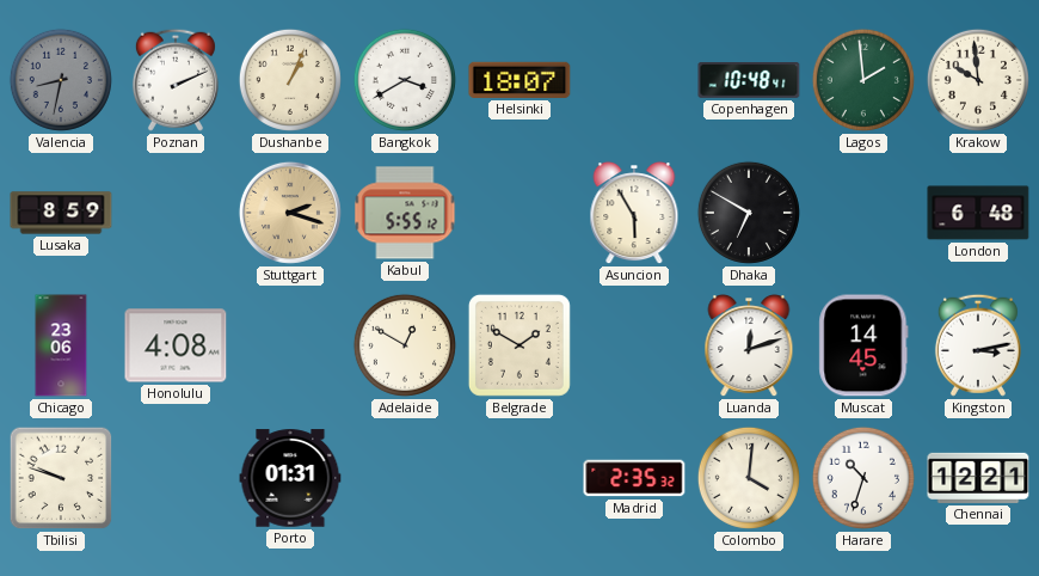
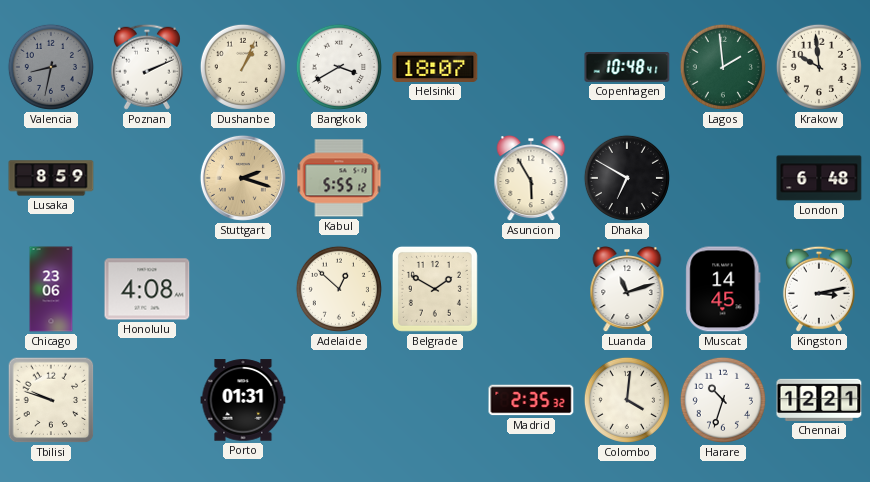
Adelaide: 12:50 -> 12:52
Luanda: 12:12 -> 11:12
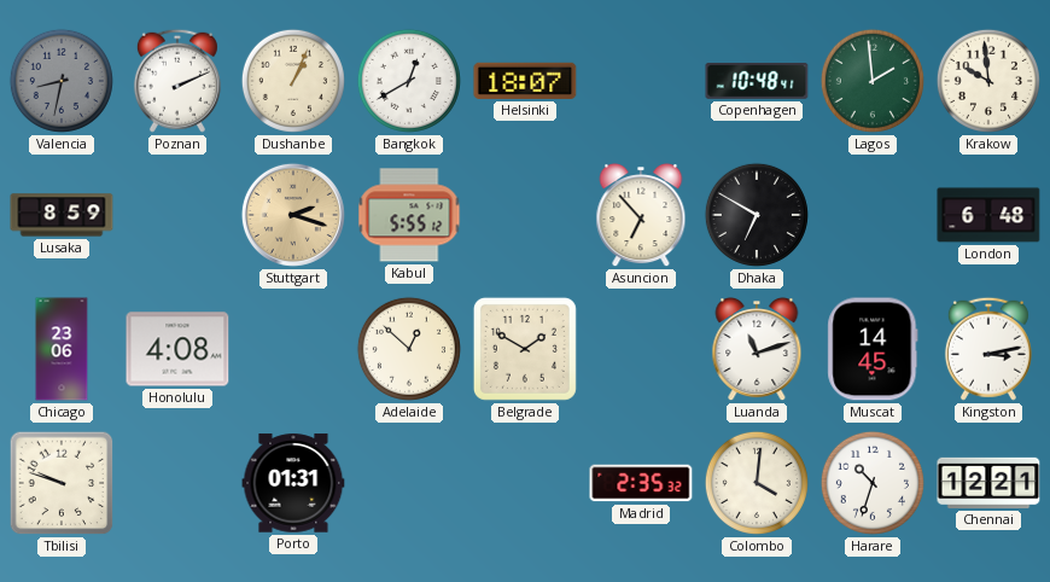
Bangkok: 3:40 -> 12:40
Asuncion: 5:55 -> 6:53
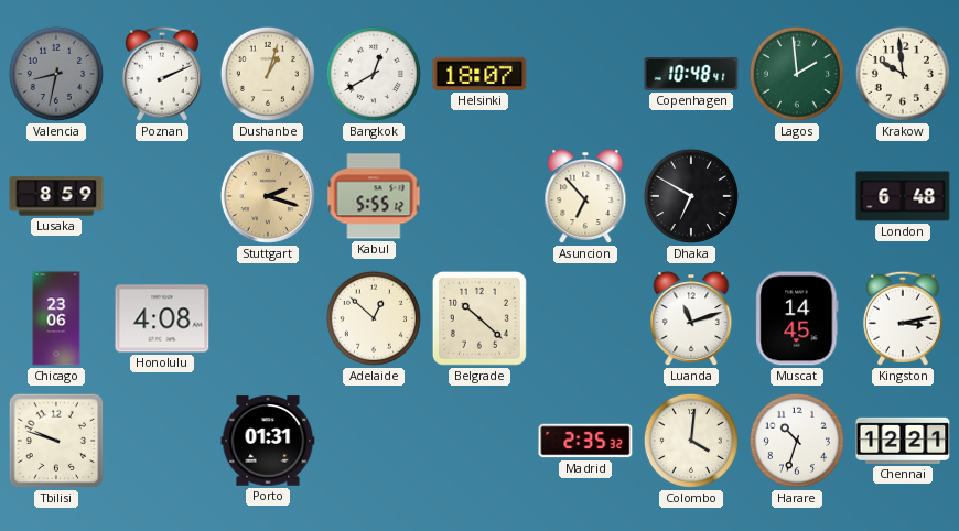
Dushanbe: 1:04 -> 1:03
Belgrade: 1:50 -> 10:22
